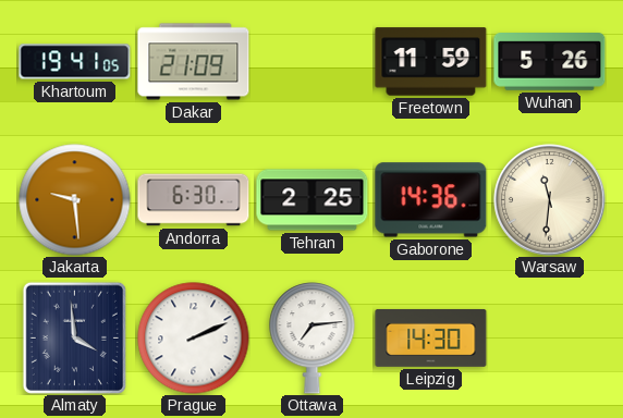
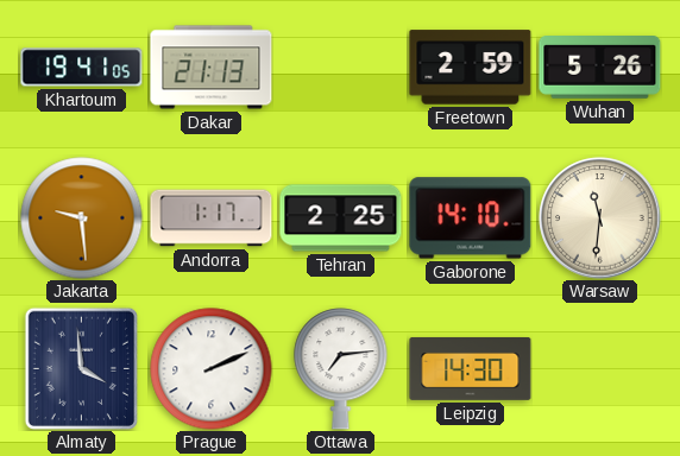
Dakar: 21:09 -> 21:13
Freetown: 11:59 -> 2:59
Andorra: 6:30 -> 1:17
Gaborone: 14:36 -> 14:10
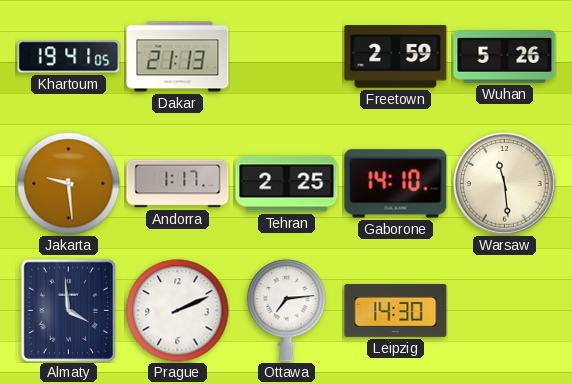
Warsaw: 11:31 -> 11:29
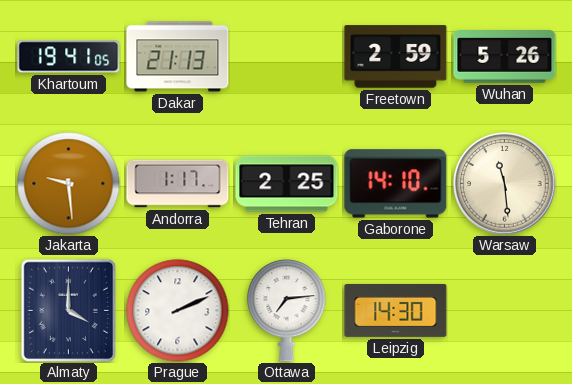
Almaty: 3:59 -> 4:00
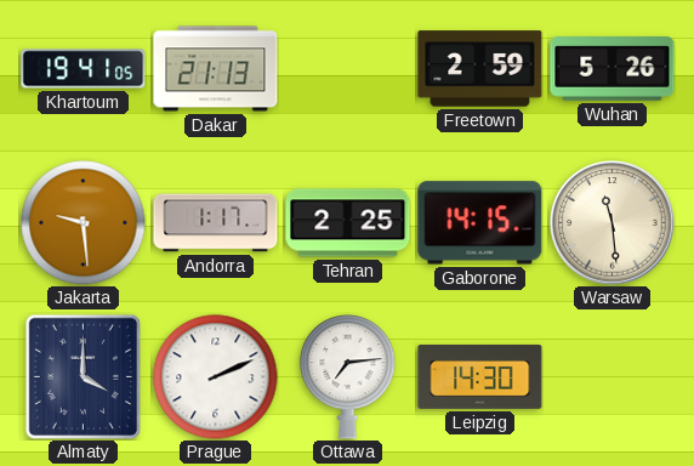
Gaborone: 14:10 -> 14:15
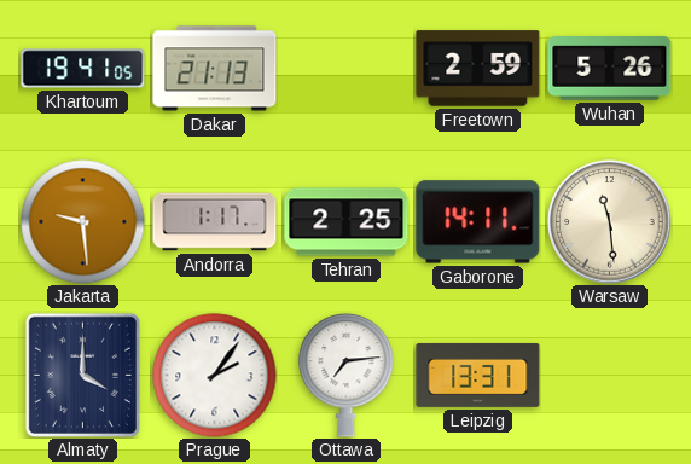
Gaborone: 14:15 -> 14:11
Prague: 2:11 -> 2:06
Leipzig: 14:30 -> 13:31
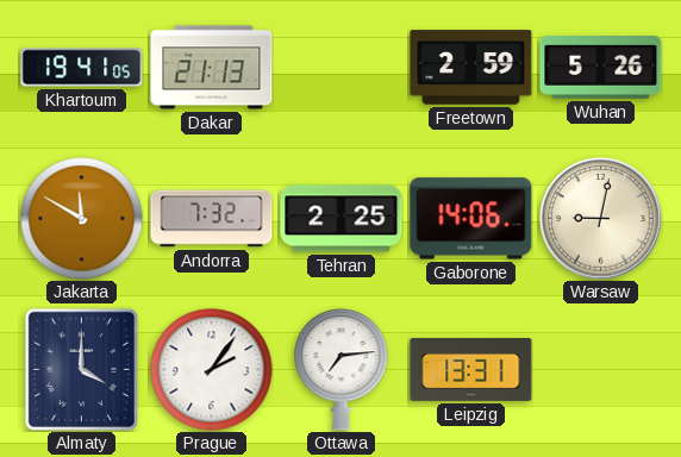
Jakarta: 9:29 -> 11:50
Andorra: 1:17 -> 7:32
Gaborone: 14:11 -> 14:06
Warsaw: 11:29 -> 9:02
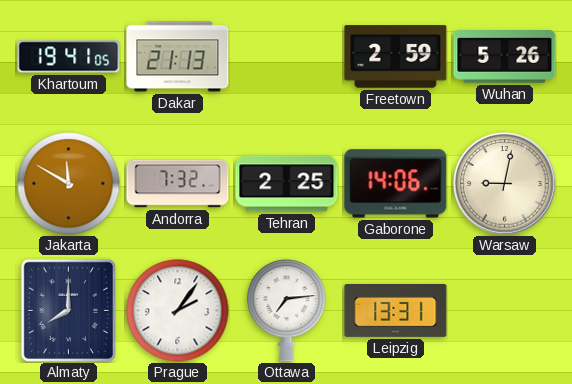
Almaty: 4:00 -> 8:00
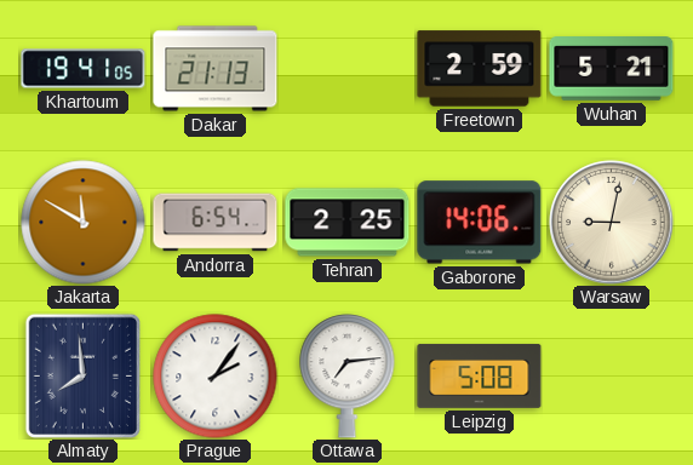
Wuhan: 5:26 -> 5:21
Andorra: 7:32 -> 6:54
Almaty: 8:00 -> 7:59
Leipzig: 13:31 -> 5:08
